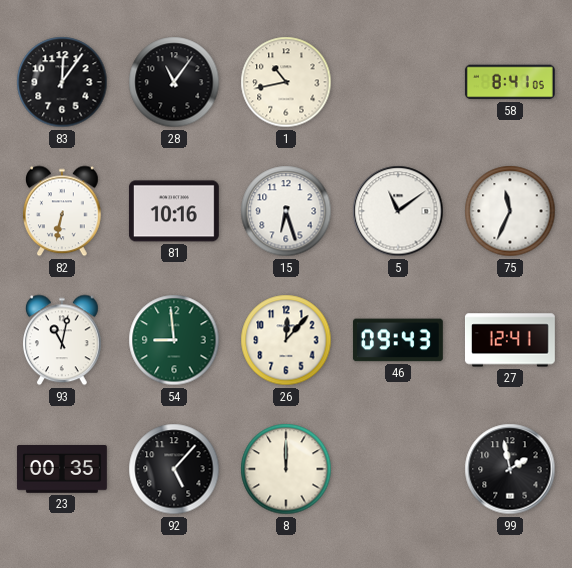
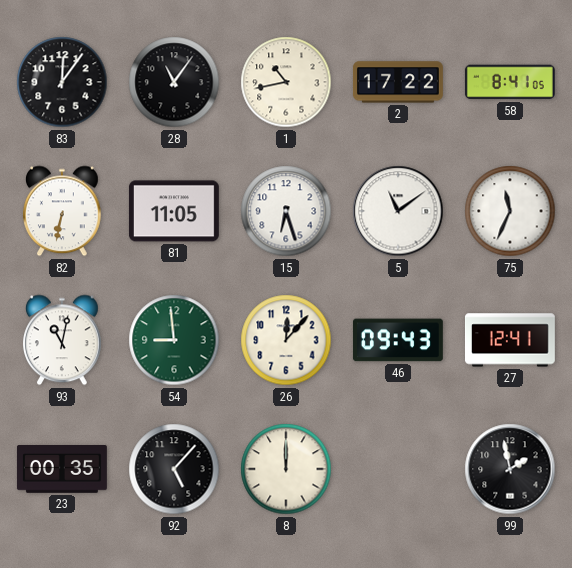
2: none -> 17:22
81: 10:16 -> 11:05
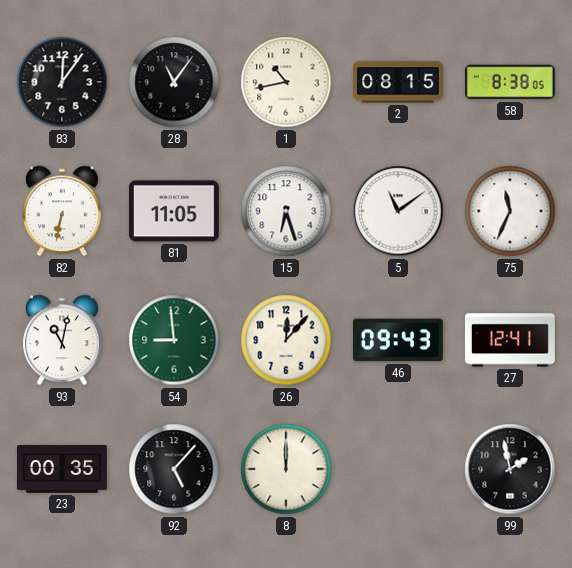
2: 17:22 -> 08:15
58: 8:41 -> 8:38
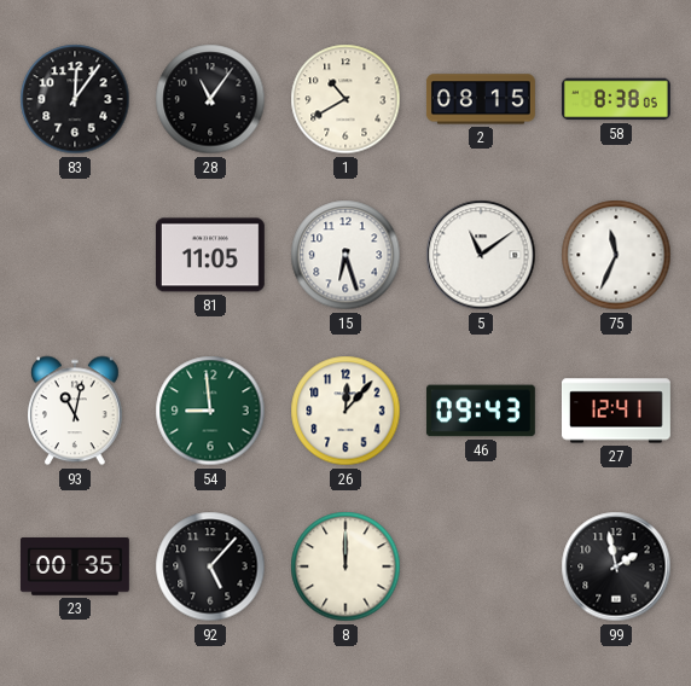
1: 10:43 -> 10:40
82: 6:32 -> none
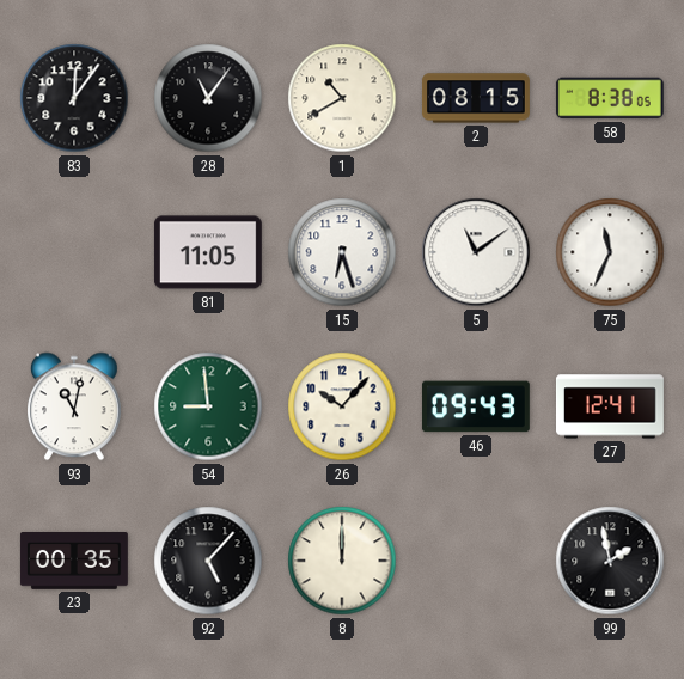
26: 12:07 -> 10:07
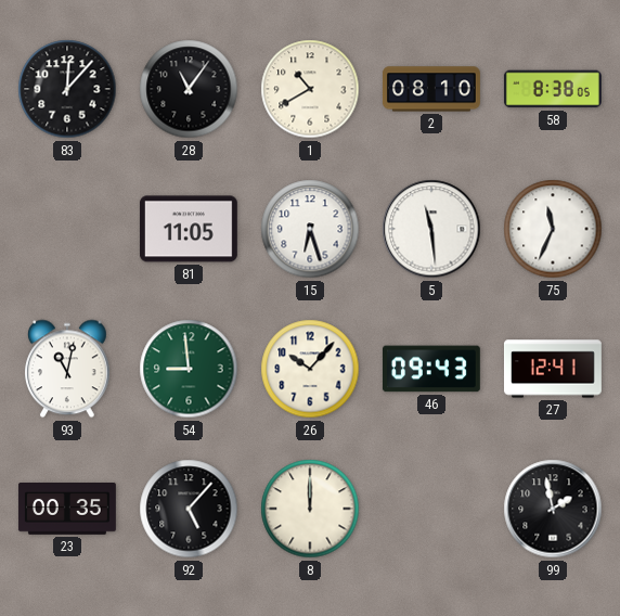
83: 12:06 -> 12:07
2: 08:15 -> 08:10
5: 11:09 -> 11:29
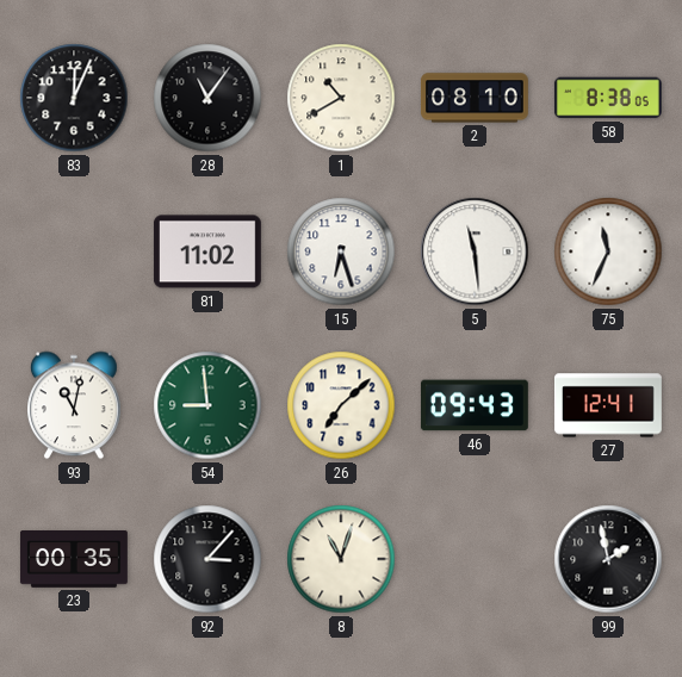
83: 12:07 -> 12:04
81: 11:05 -> 11:02
26: 10:07 -> 7:08
92: 5:07 -> 3:07
8: 12:00 -> 11:03
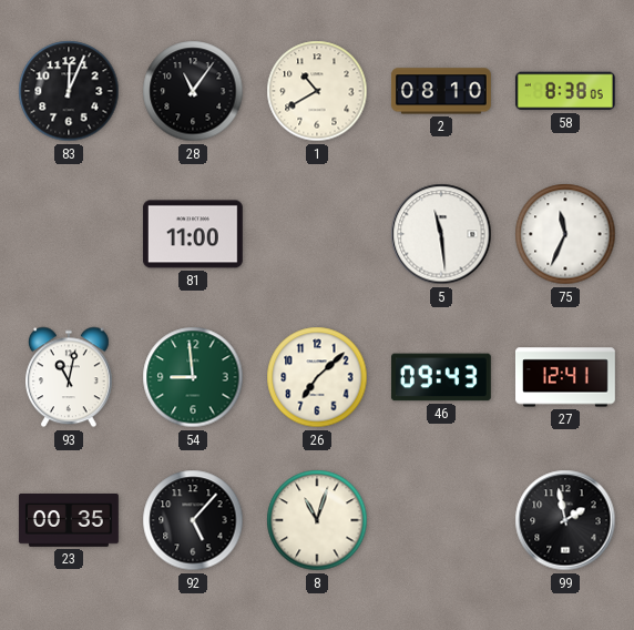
81: 11:02 -> 11:00
15: 6:27 -> none
92: 3:07 -> 5:07
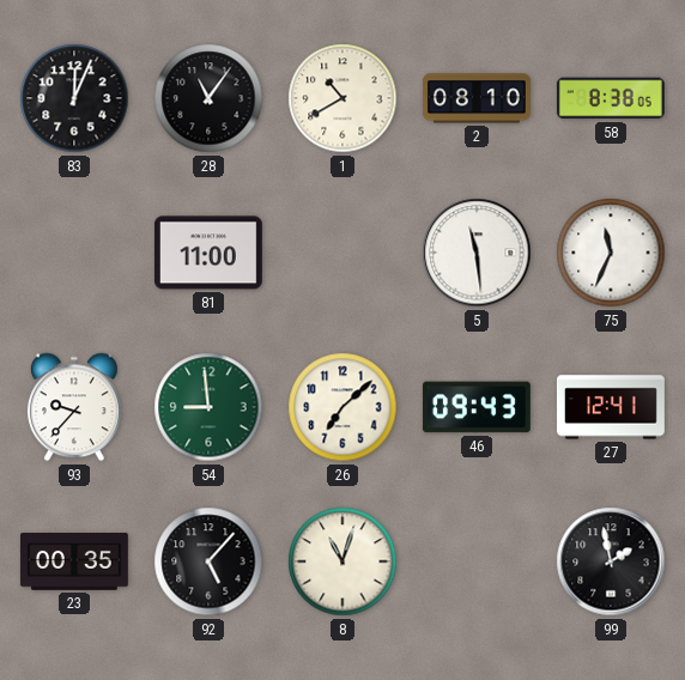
93: 11:02 -> 9:37
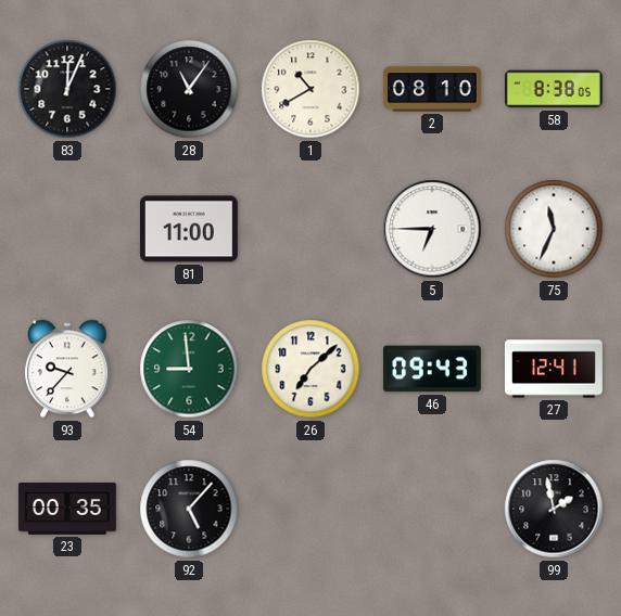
5: 11:29 -> 6:45
8: 11:03 -> none
